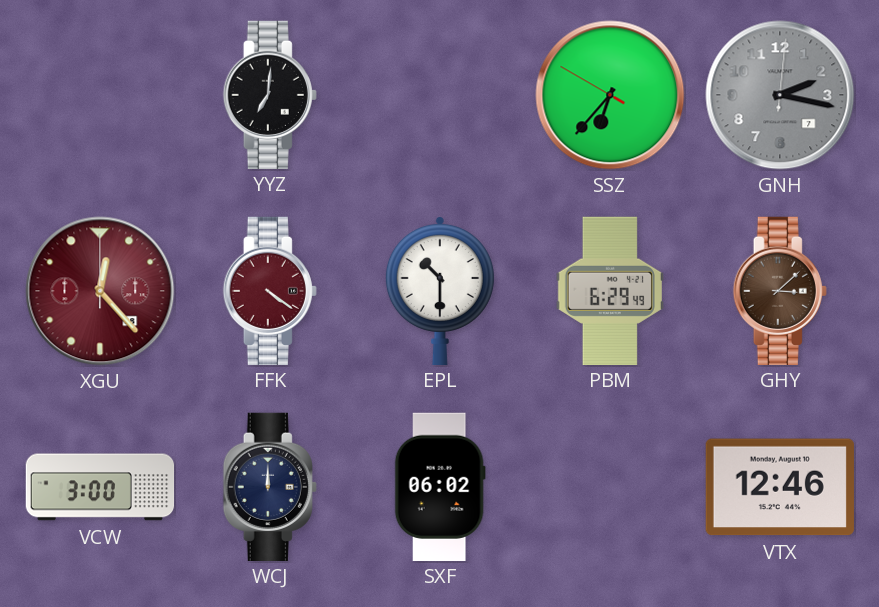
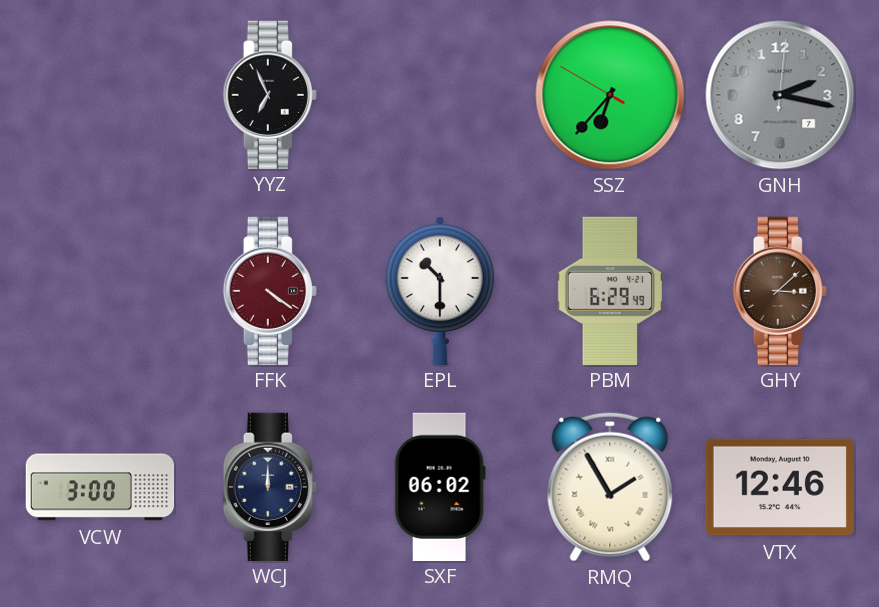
YYZ: 7:01 -> 6:56
XGU: 12:23 -> none
RMQ: none -> 1:55
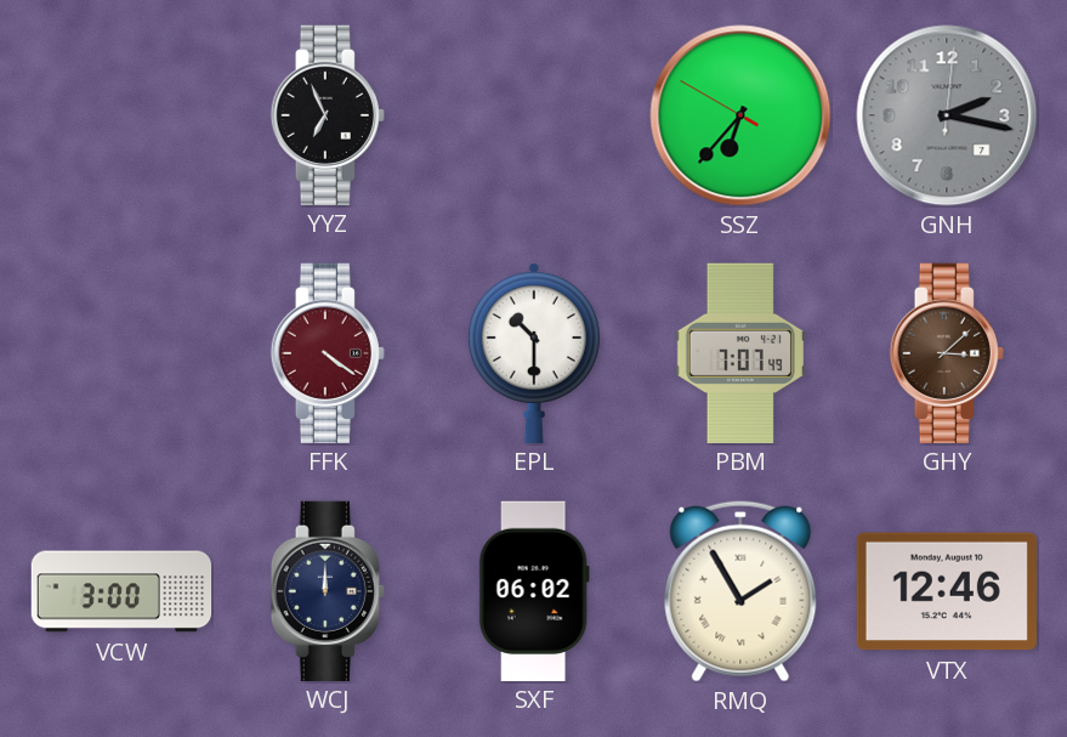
PBM: 6:29 -> 7:07
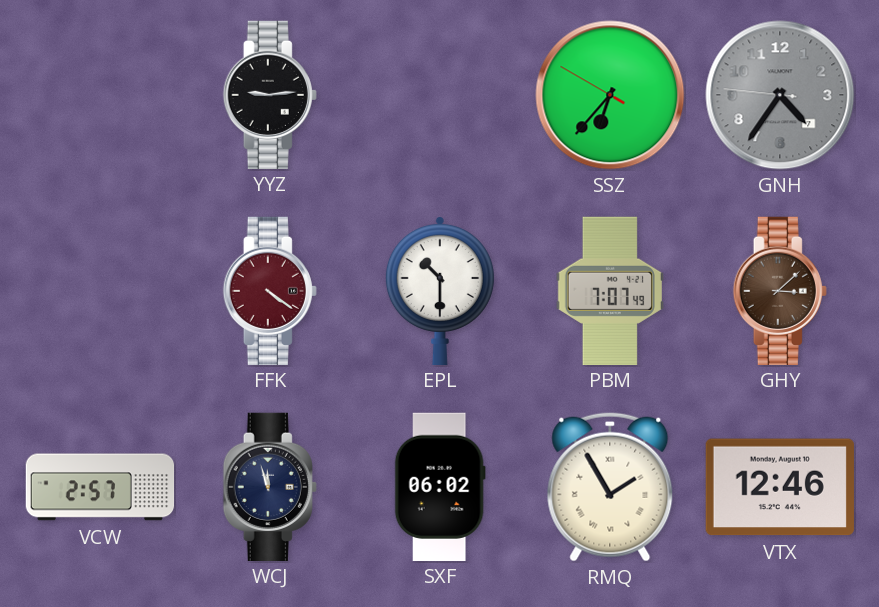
YYZ: 6:56 -> 9:14
GNH: 2:17 -> 4:35
VCW: 3:00 -> 2:57
WCJ: 12:00 -> 11:57
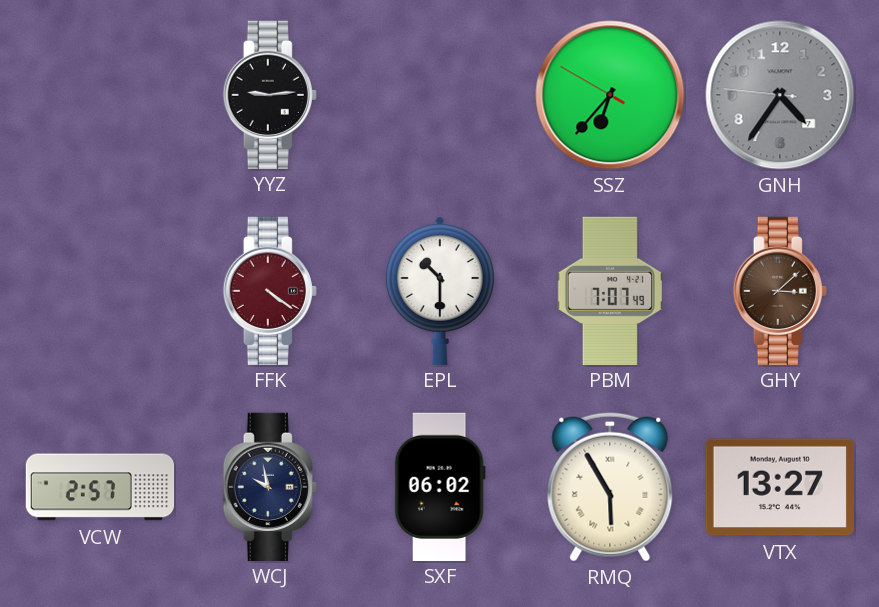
WCJ: 11:57 -> 9:58
RMQ: 1:55 -> 5:55
VTX: 12:46 -> 13:27
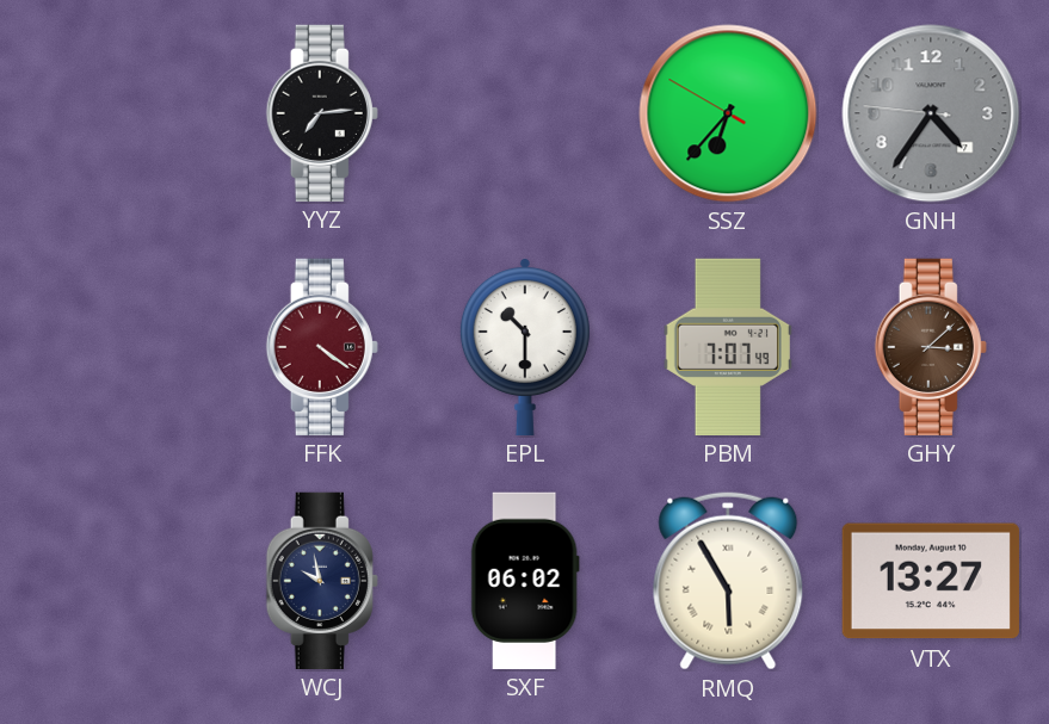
YYZ: 9:14 -> 7:14
VCW: 2:57 -> none
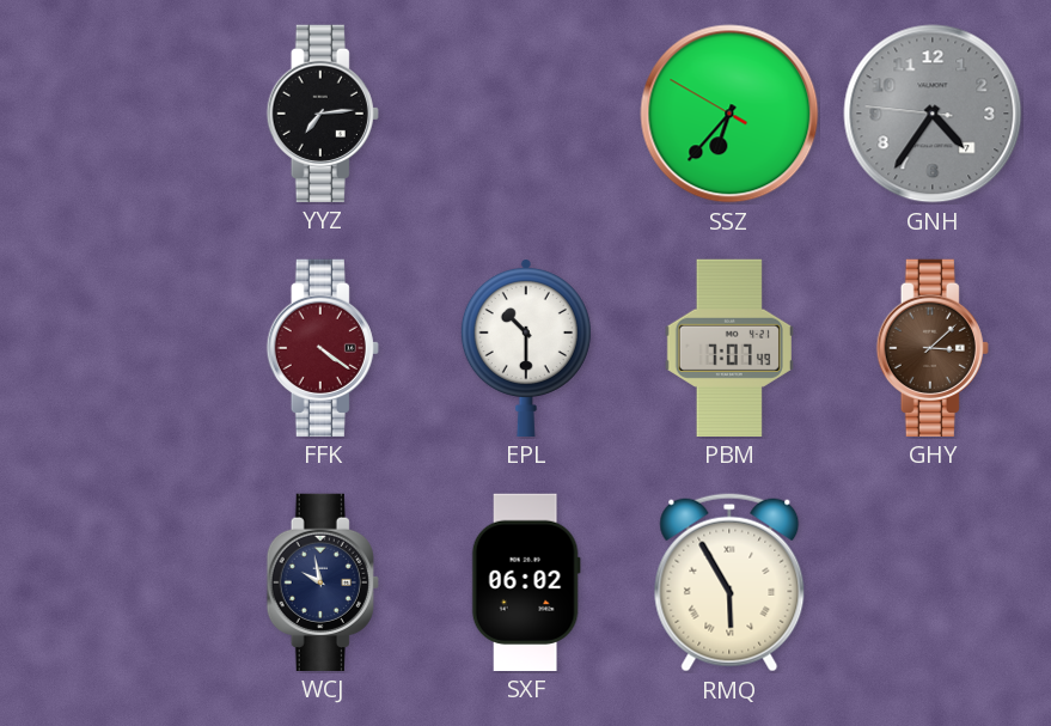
VTX: 13:27 -> none
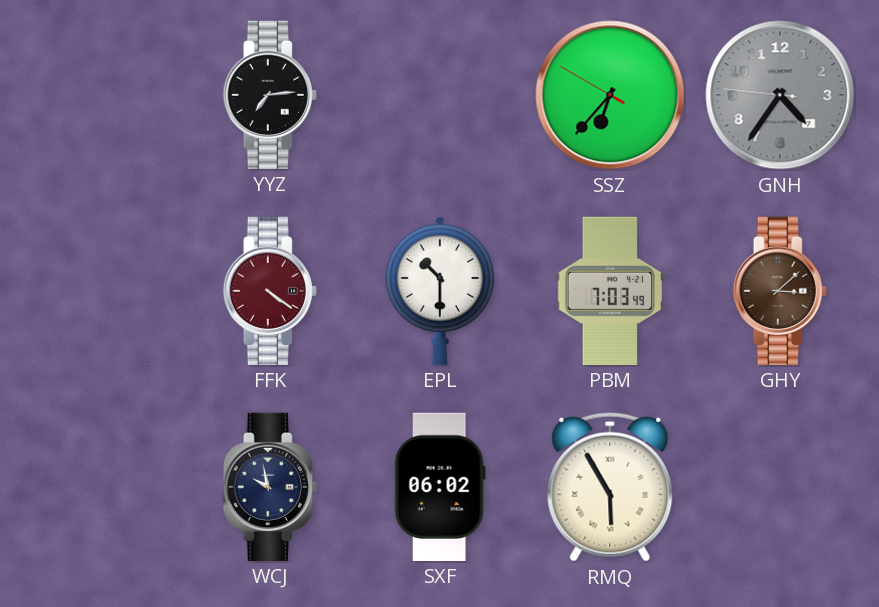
PBM: 7:07 -> 7:03
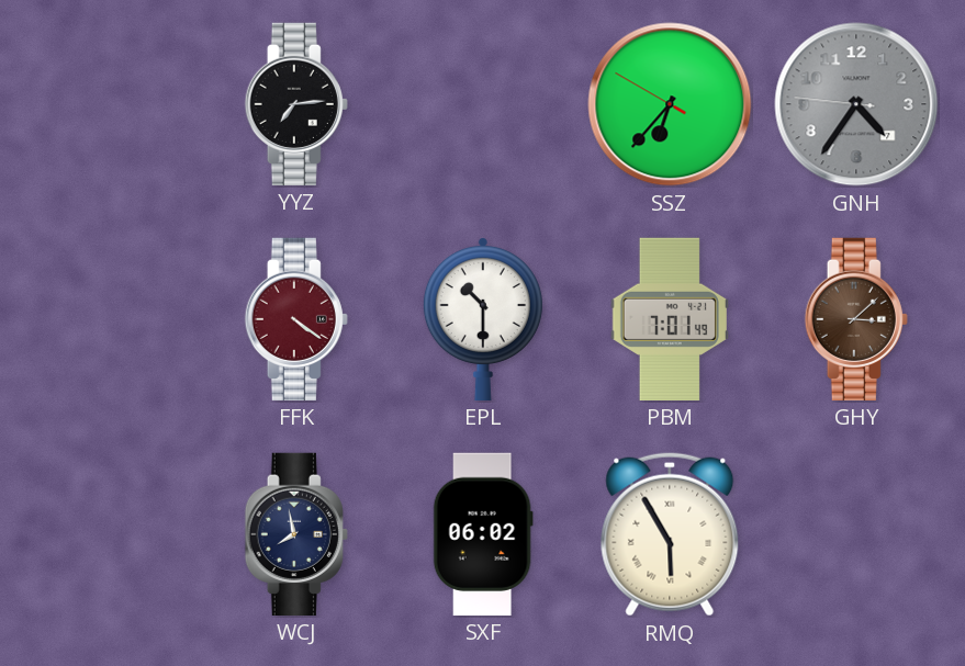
PBM: 7:03 -> 7:01
WCJ: 9:58 -> 7:58
